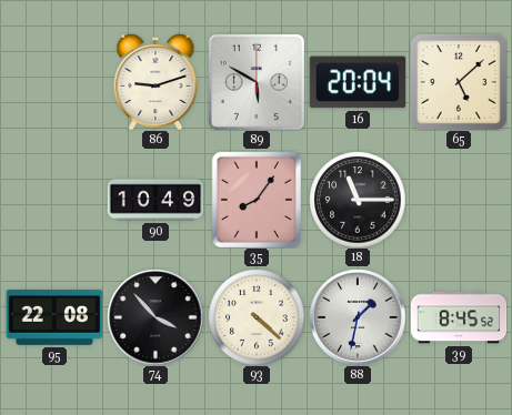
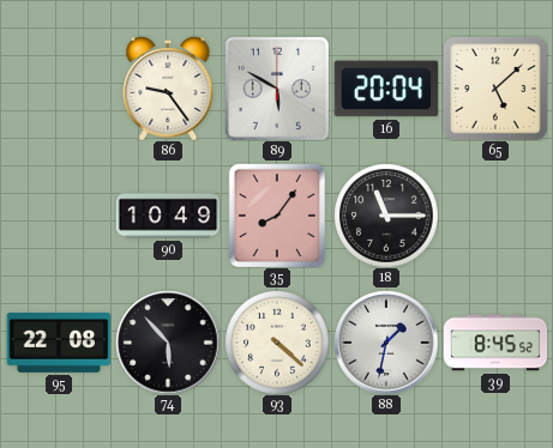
86: 9:12 -> 9:24
74: 3:53 -> 5:53
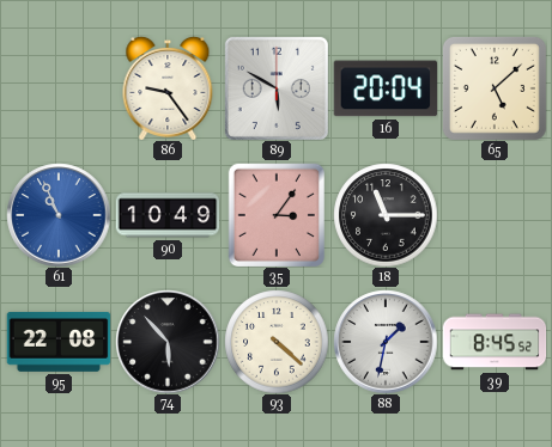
61: none -> 10:56
35: 8:06 -> 3:06
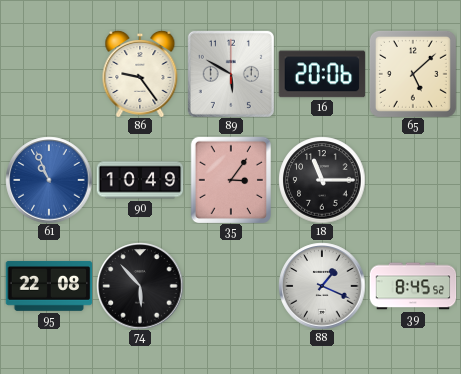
16: 20:04 -> 20:06
93: 4:22 -> none
88: 1:32 -> 1:19
